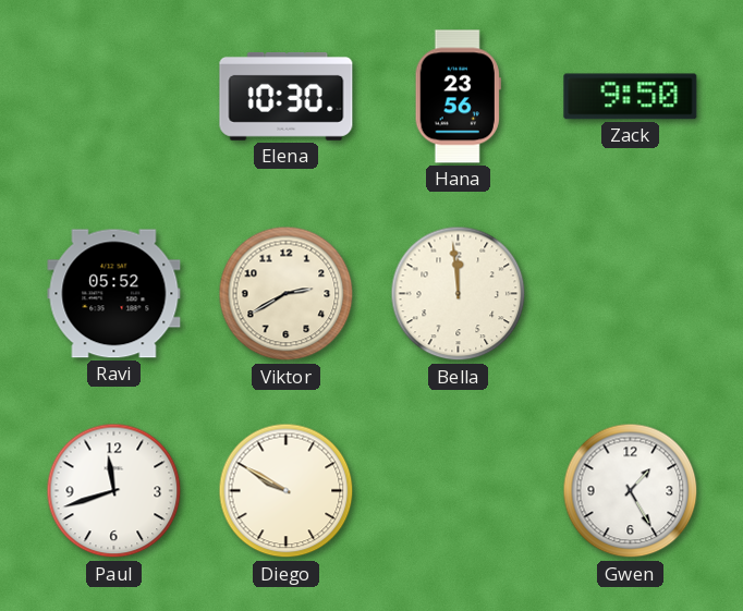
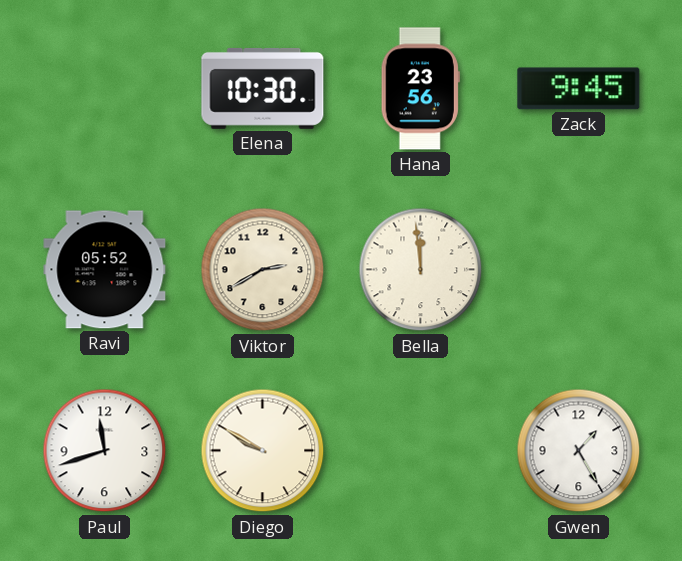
Zack: 9:50 -> 9:45
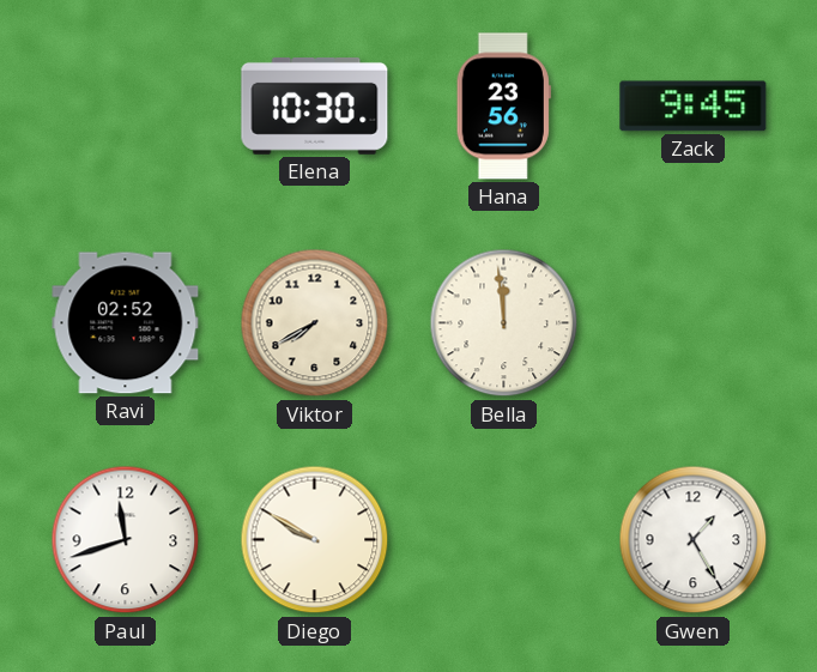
Ravi: 05:52 -> 02:52
Viktor: 2:40 -> 7:40
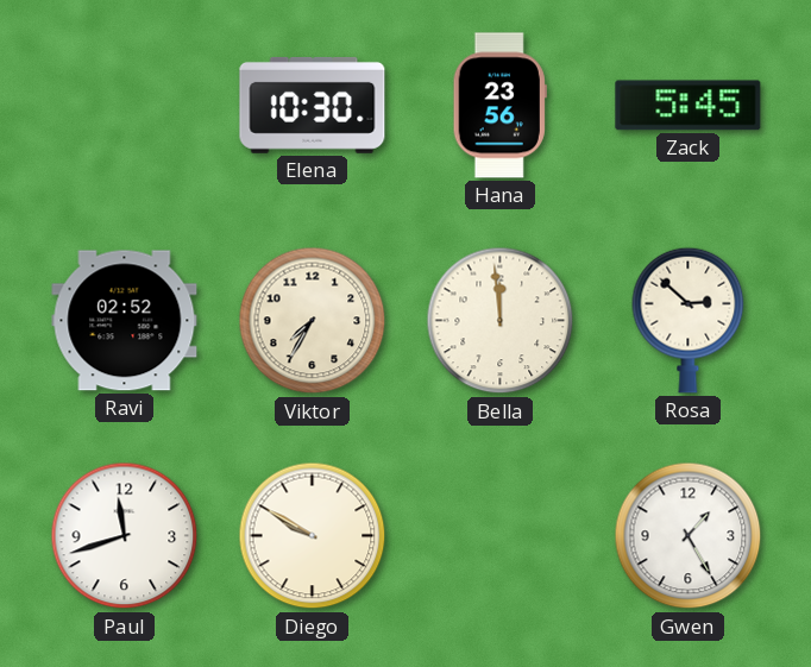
Zack: 9:45 -> 5:45
Viktor: 7:40 -> 7:35
Rosa: none -> 2:52
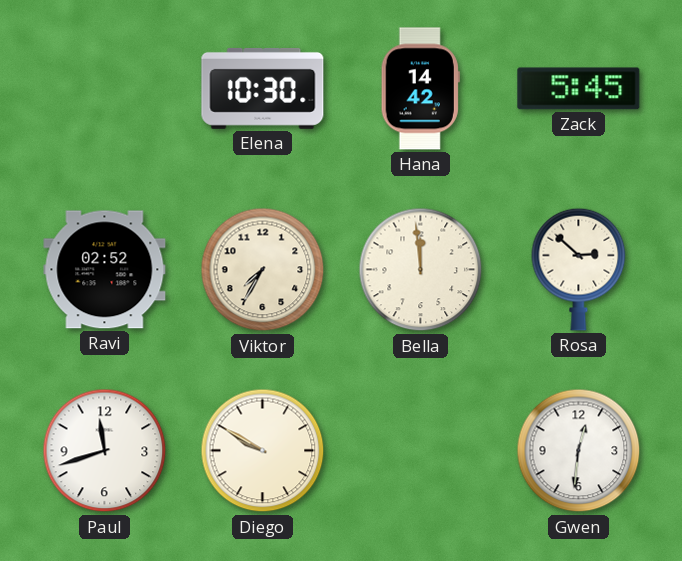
Hana: 23:56 -> 14:42
Gwen: 1:25 -> 12:31
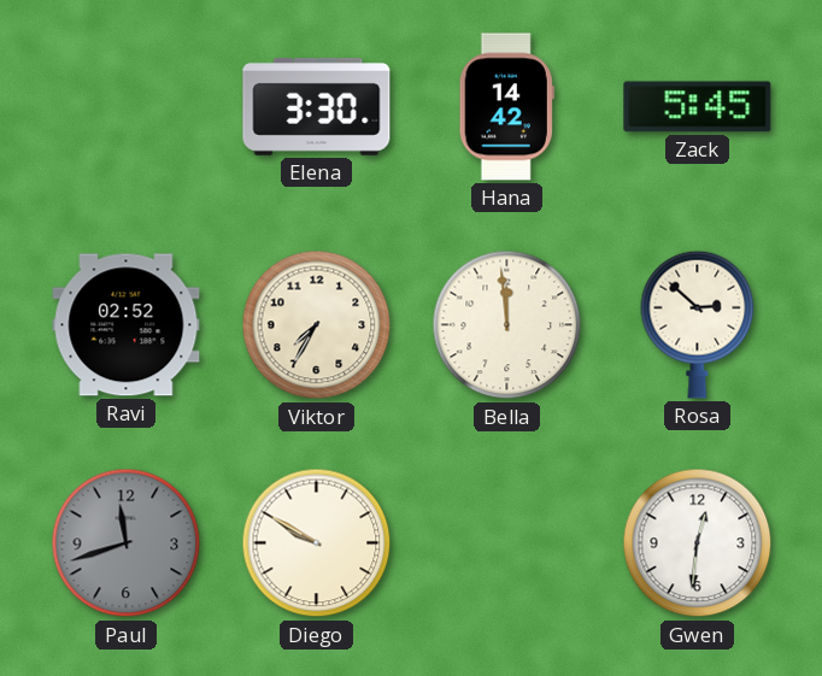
Elena: 10:30 -> 3:30
Paul dial: white -> grey
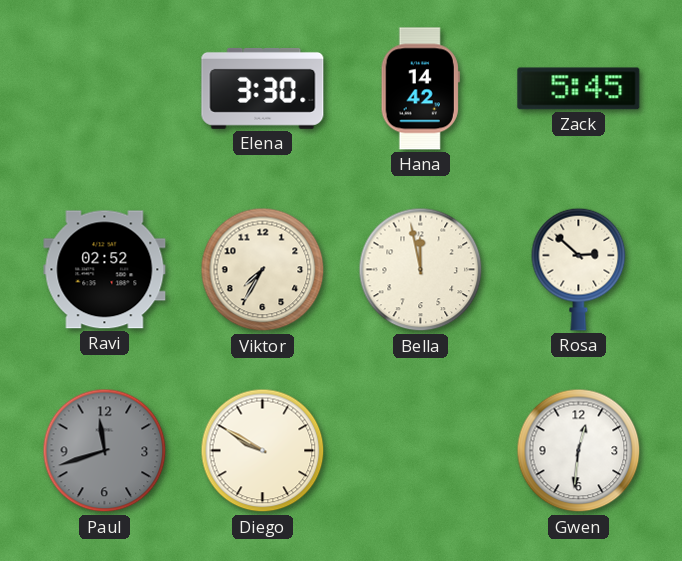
Bella: 11:59 -> 11:58
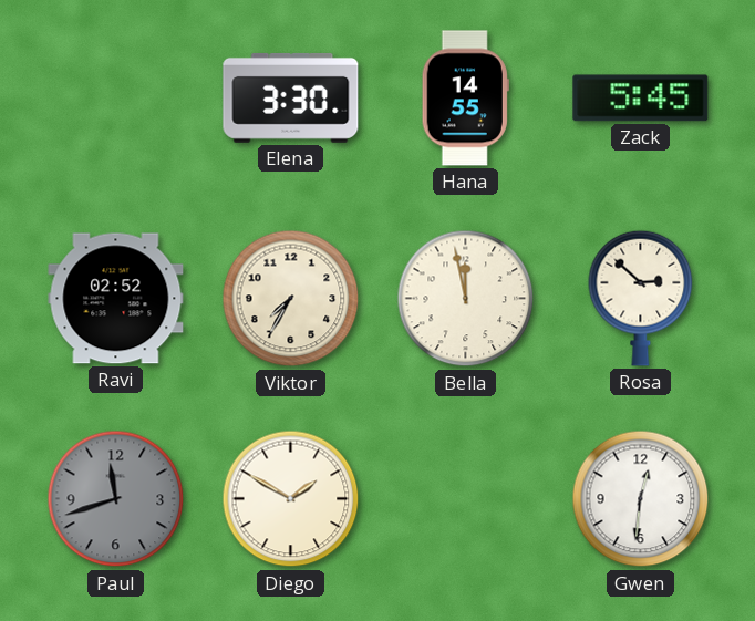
Hana: 14:42 -> 14:55
Diego: 9:50 -> 1:50
